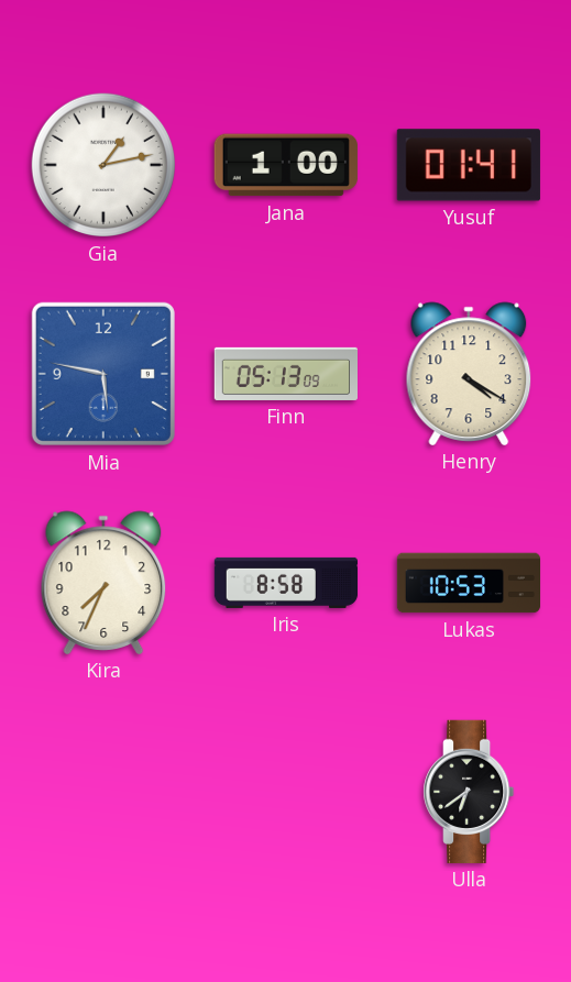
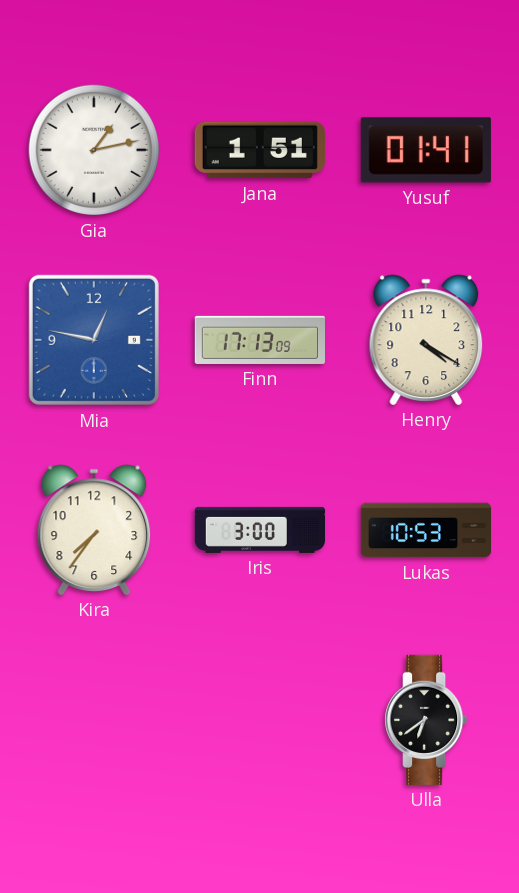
Jana: 1:00 -> 1:51
Mia: 5:47 -> 12:47
Finn: 05:13 -> 17:13
Kira: 7:34 -> 7:36
Iris: 8:58 -> 3:00
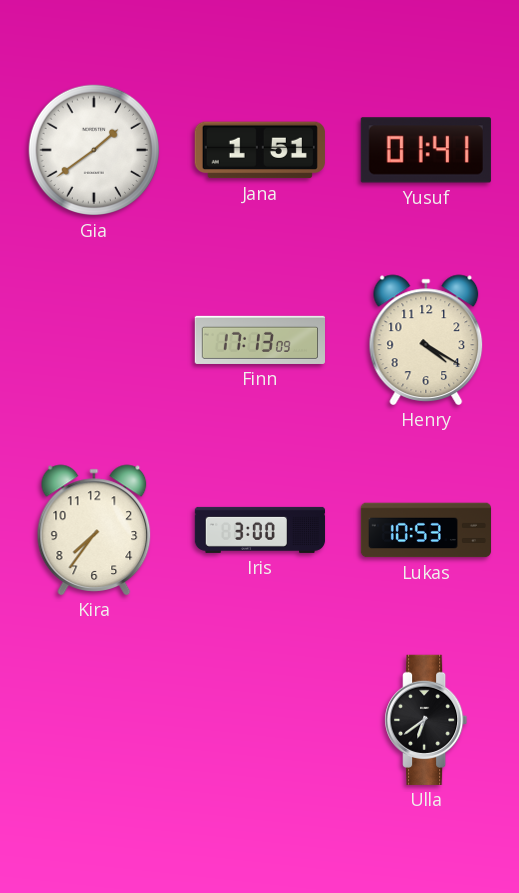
Gia: 1:13 -> 1:39
Mia: 12:47 -> none
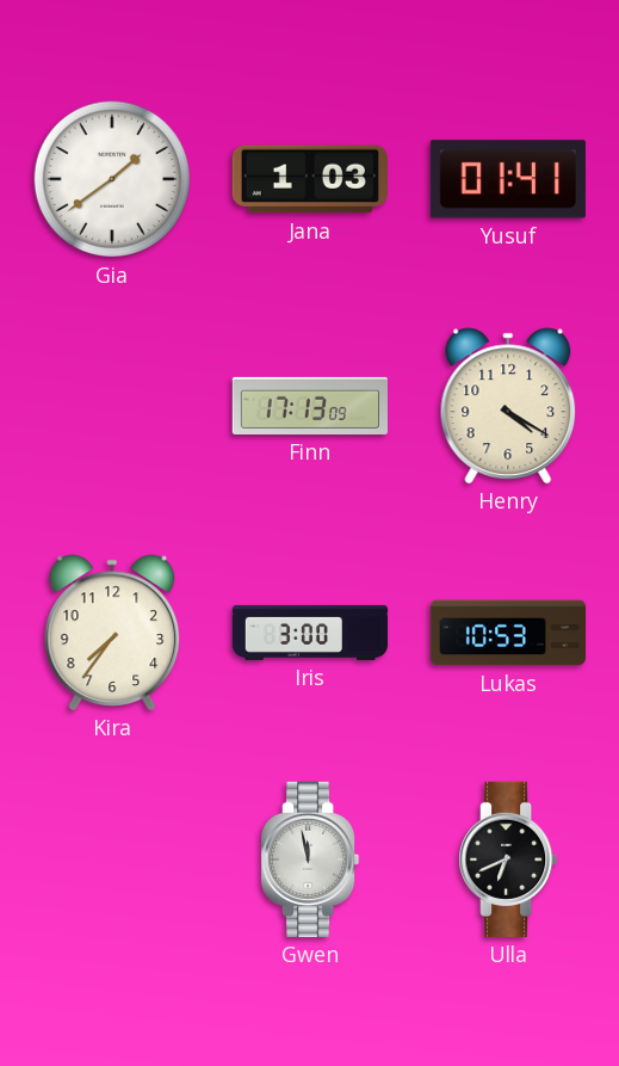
Jana: 1:51 -> 1:03
Gwen: none -> 11:58
Ulla: 6:39 -> 6:41
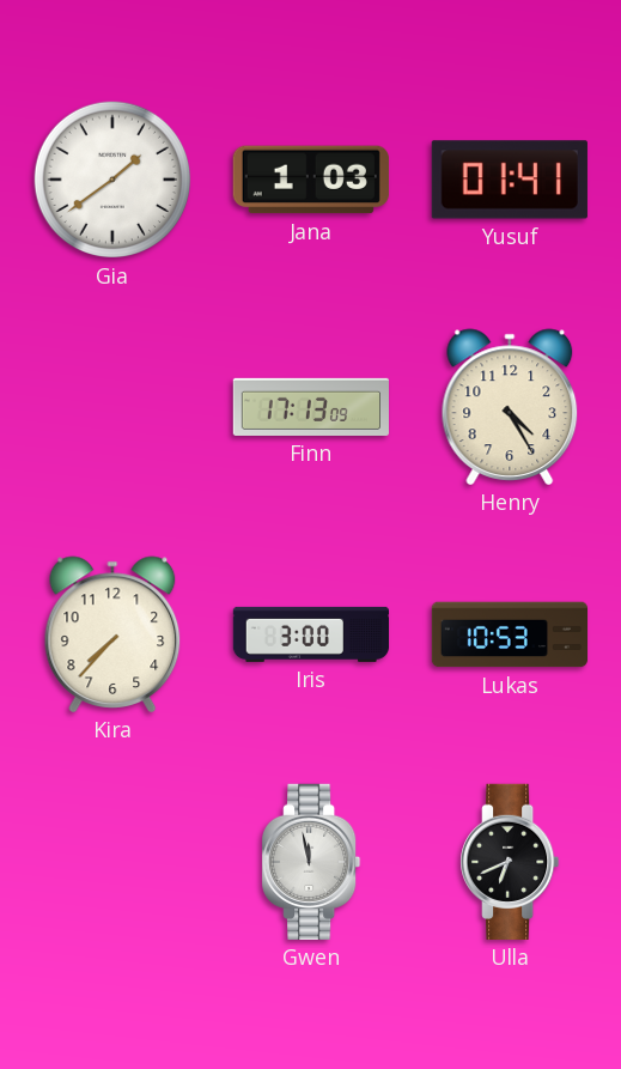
Henry: 4:20 -> 4:25
Kira: 7:36 -> 7:37
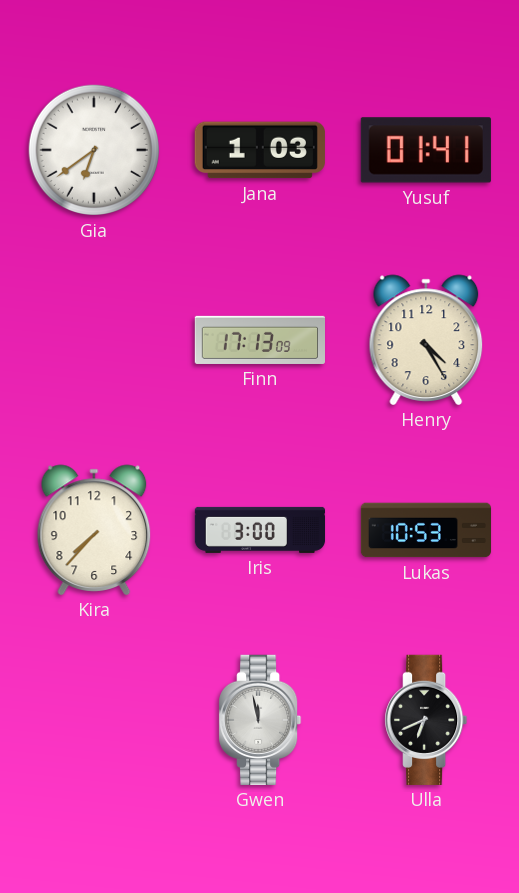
Gia: 1:39 -> 6:39
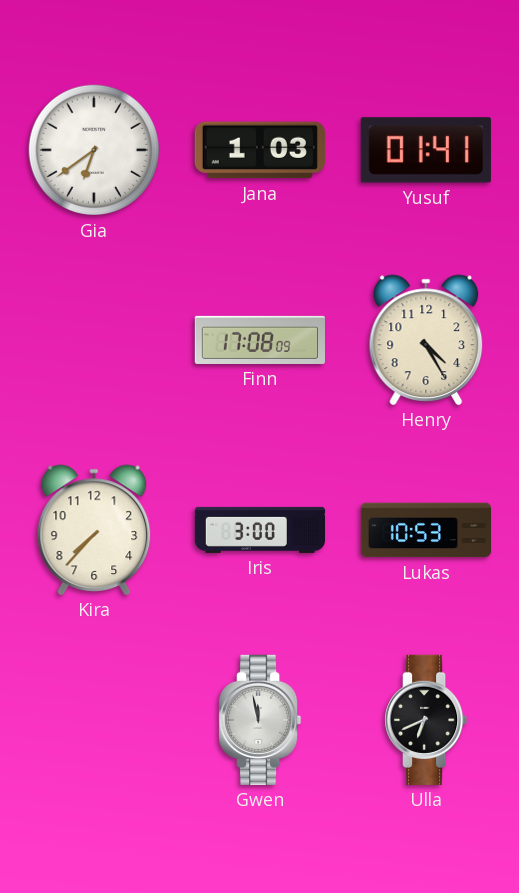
Finn: 17:13 -> 17:08
